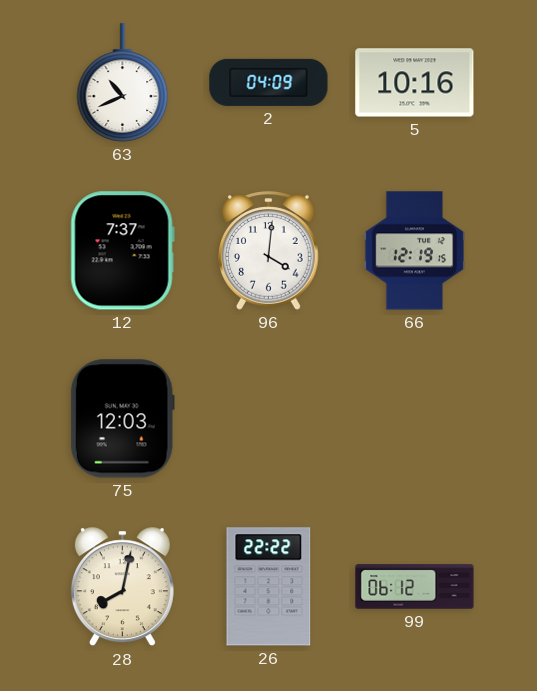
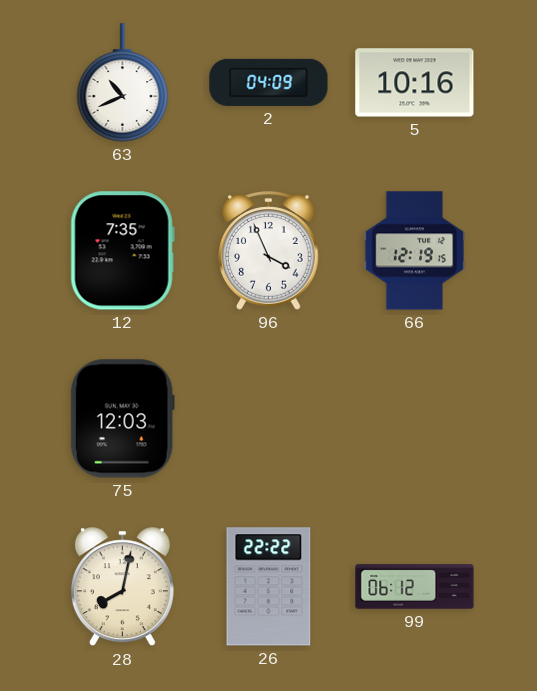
12: 7:37 -> 7:35
96: 4:01 -> 3:56
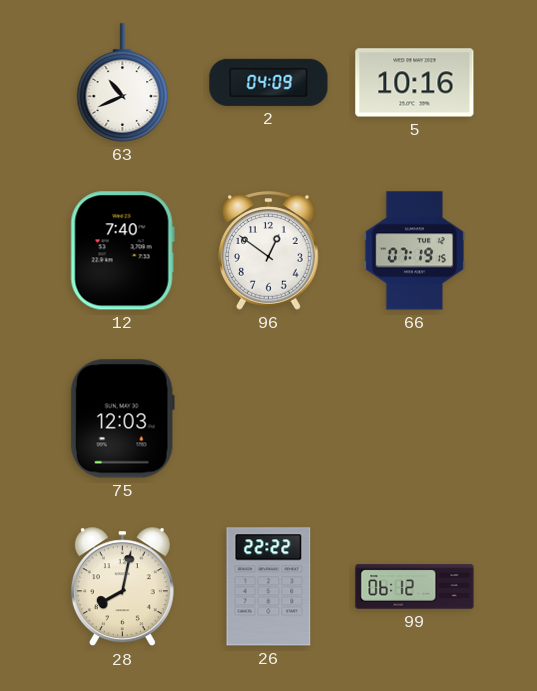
12: 7:35 -> 7:40
96: 3:56 -> 12:51
66: 12:19 -> 07:19
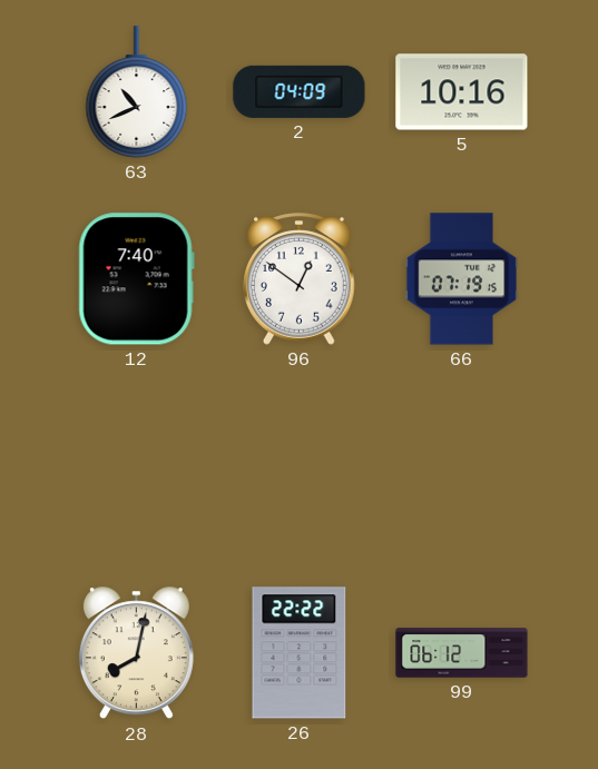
75: 12:03 -> none
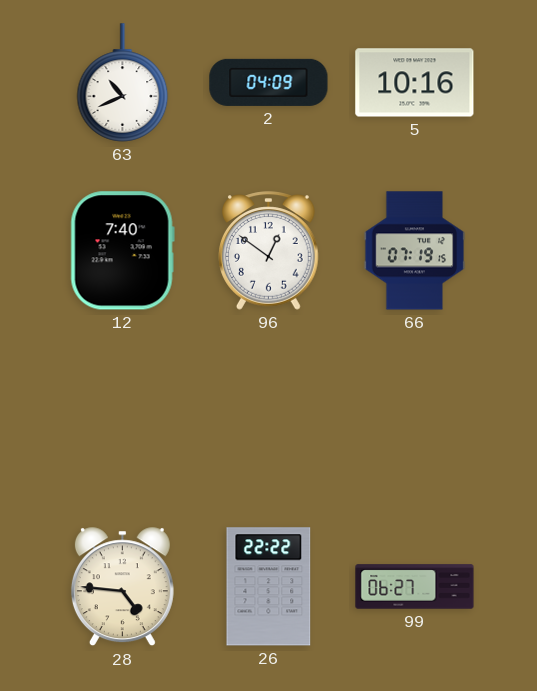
28: 8:02 -> 4:46
99: 06:12 -> 06:27
